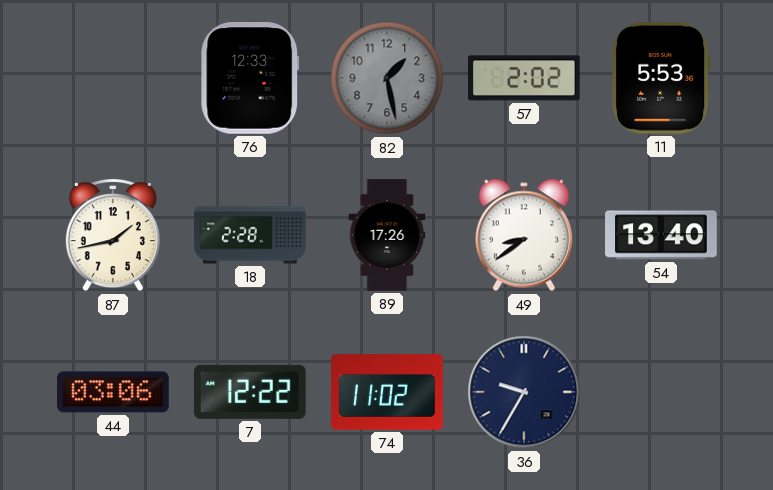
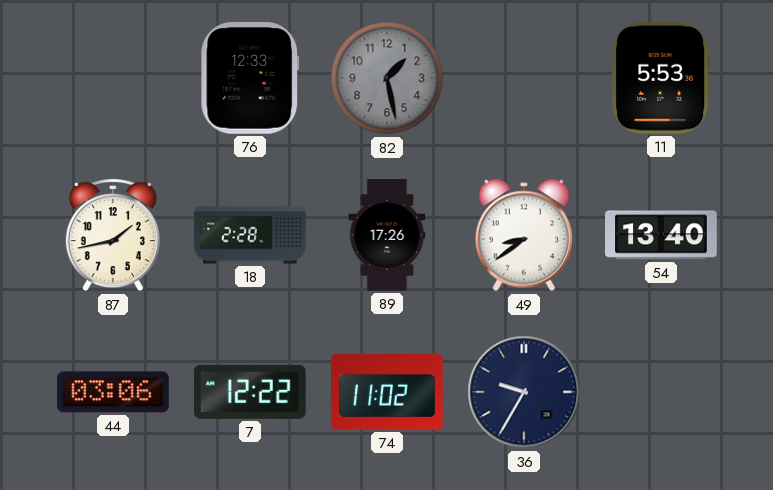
57: 2:02 -> none
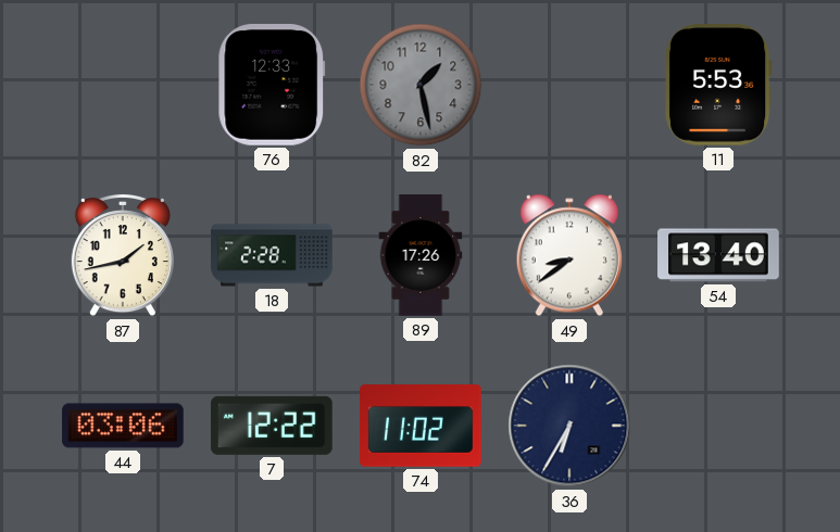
36: 9:35 -> 6:35
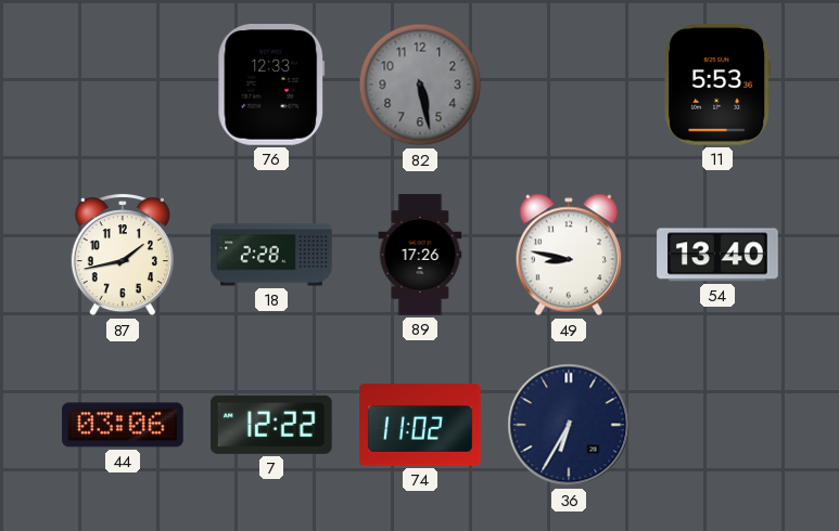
82: 1:28 -> 5:28
49: 8:39 -> 8:47
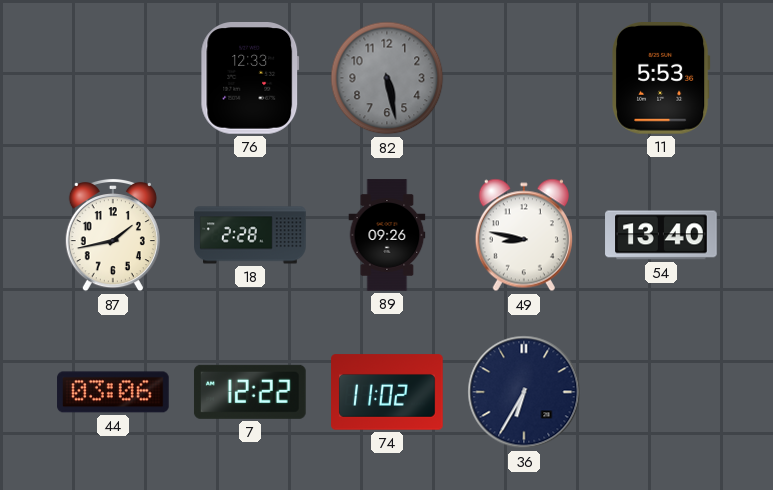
89: 17:26 -> 09:26
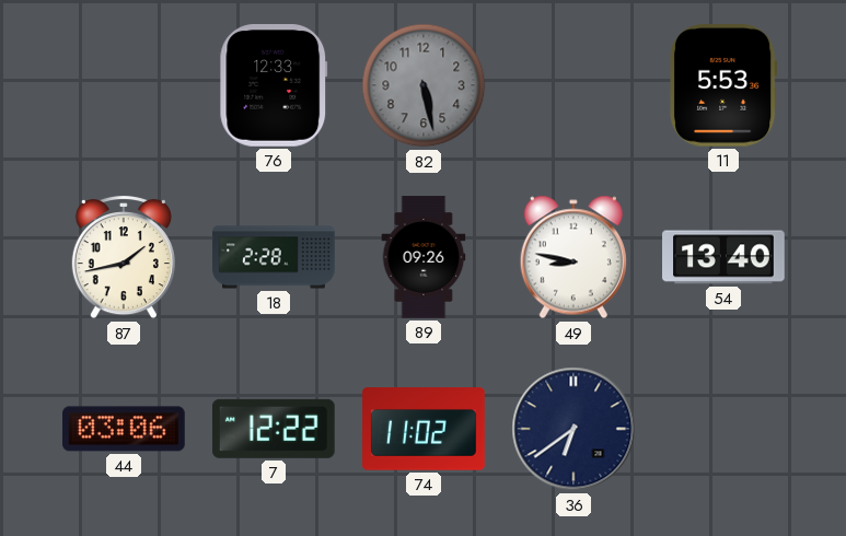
36: 6:35 -> 6:39
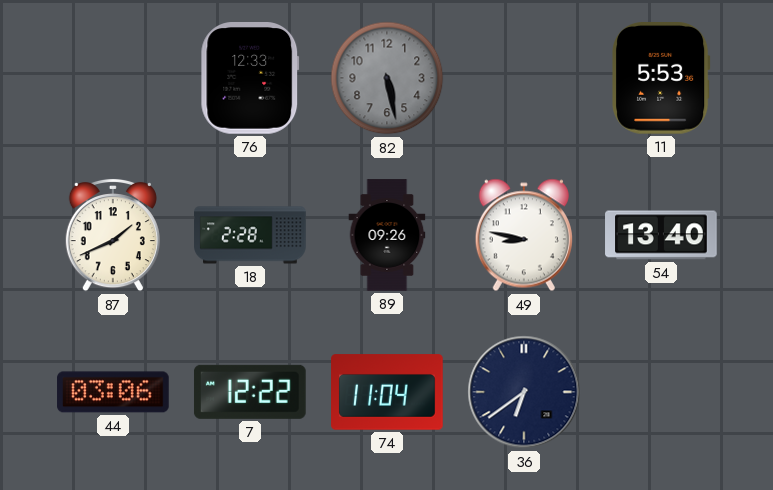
87: 1:43 -> 1:41
74: 11:02 -> 11:04
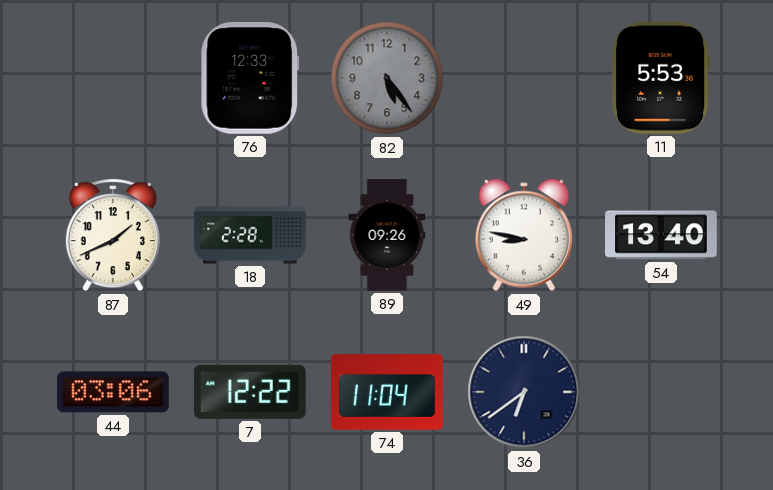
82: 5:28 -> 5:24
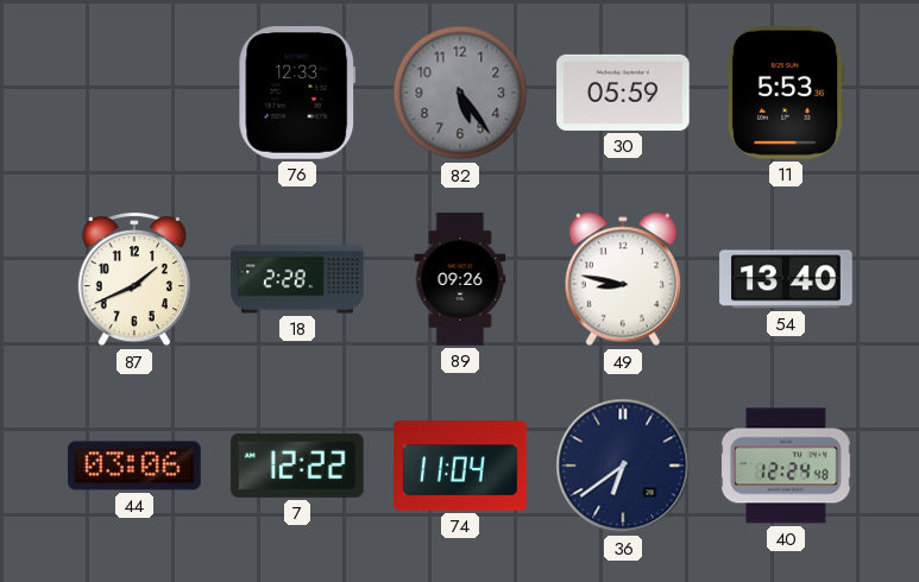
30: none -> 05:59
40: none -> 12:24
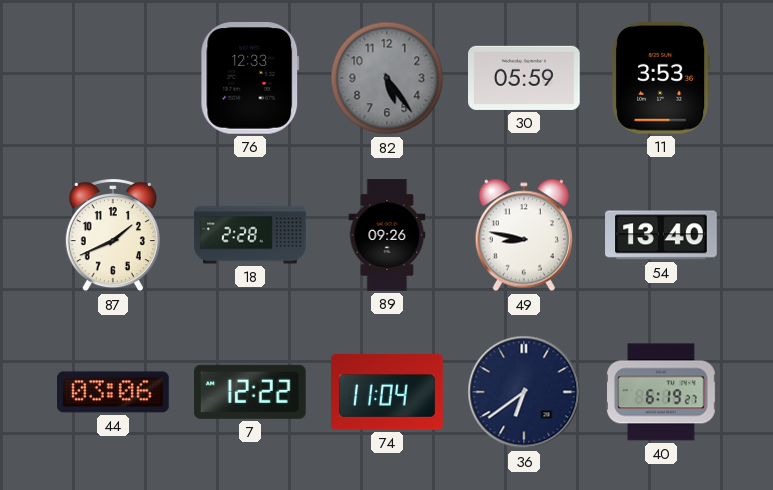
11: 5:53 -> 3:53
40: 12:24 -> 6:19
